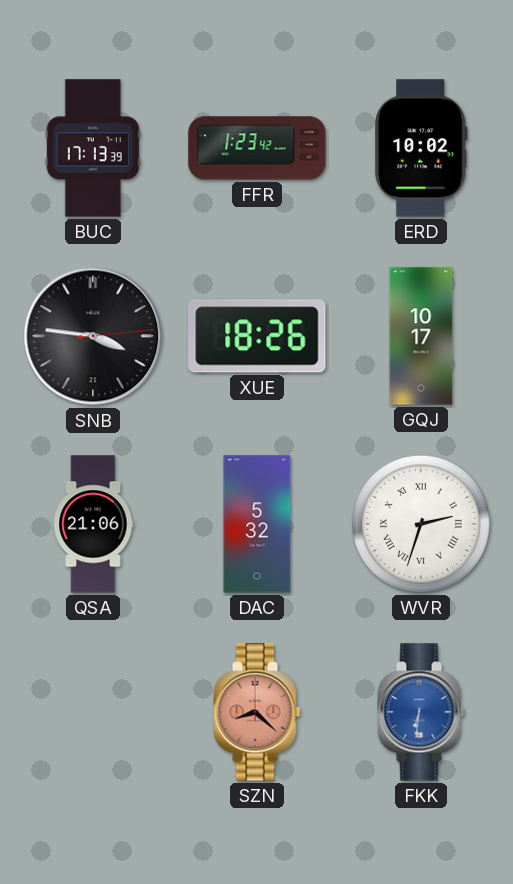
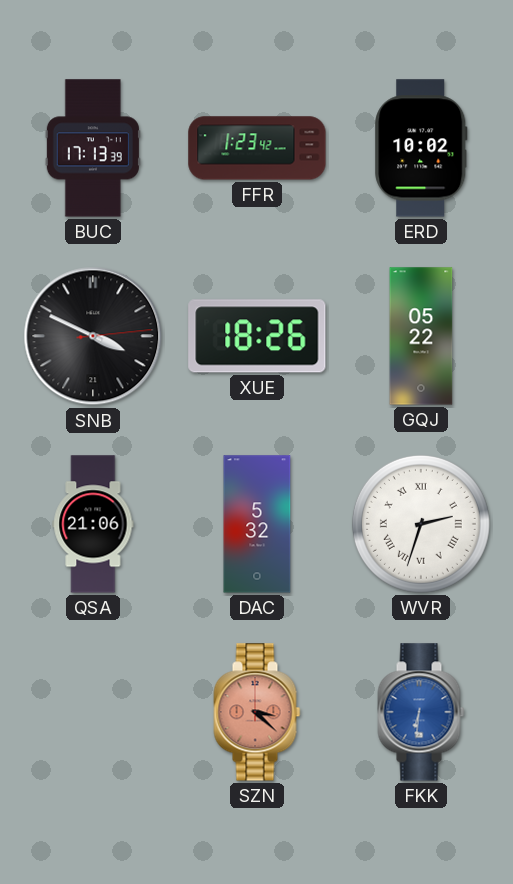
SNB: 3:46 -> 3:49
GQJ: 10:17 -> 05:22
SZN: 8:22 -> 3:22
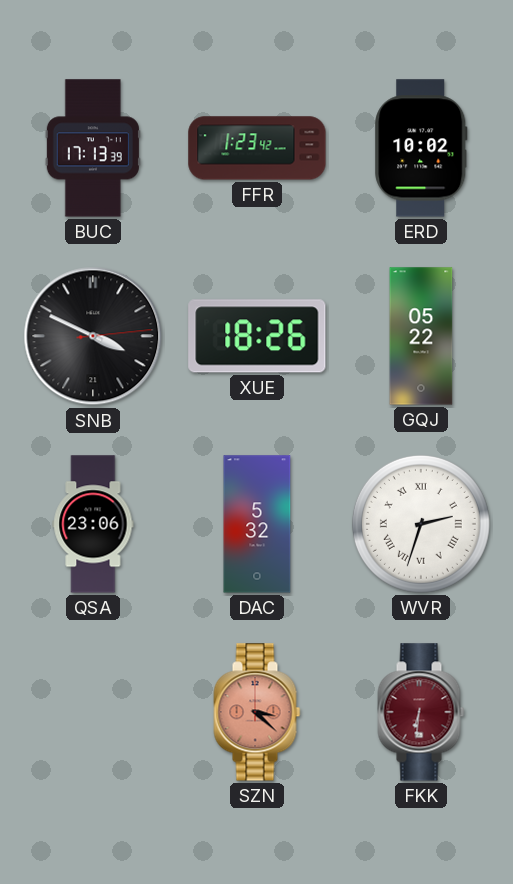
QSA: 21:06 -> 23:06
FKK dial: blue -> burgundy
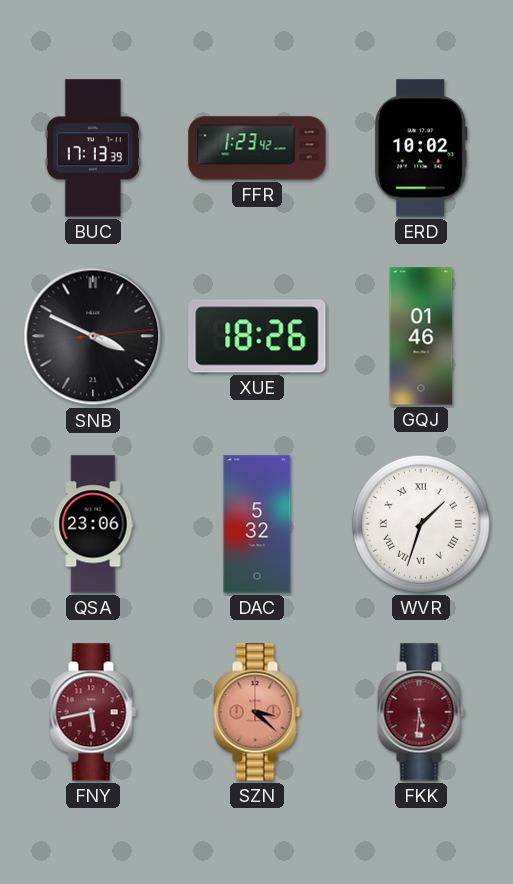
GQJ: 05:22 -> 01:46
WVR: 2:33 -> 1:33
FNY: none -> 5:43
FKK: 6:31 -> 5:31
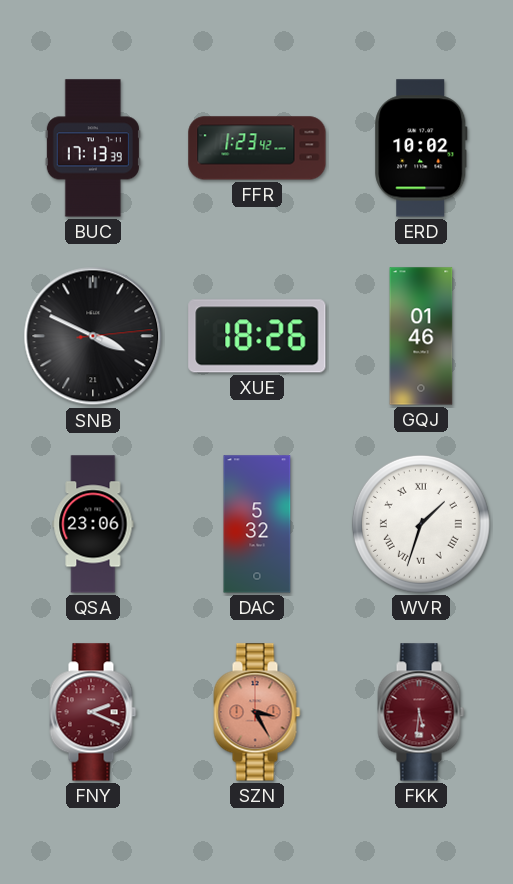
FNY: 5:43 -> 2:19
SZN: 3:22 -> 3:25
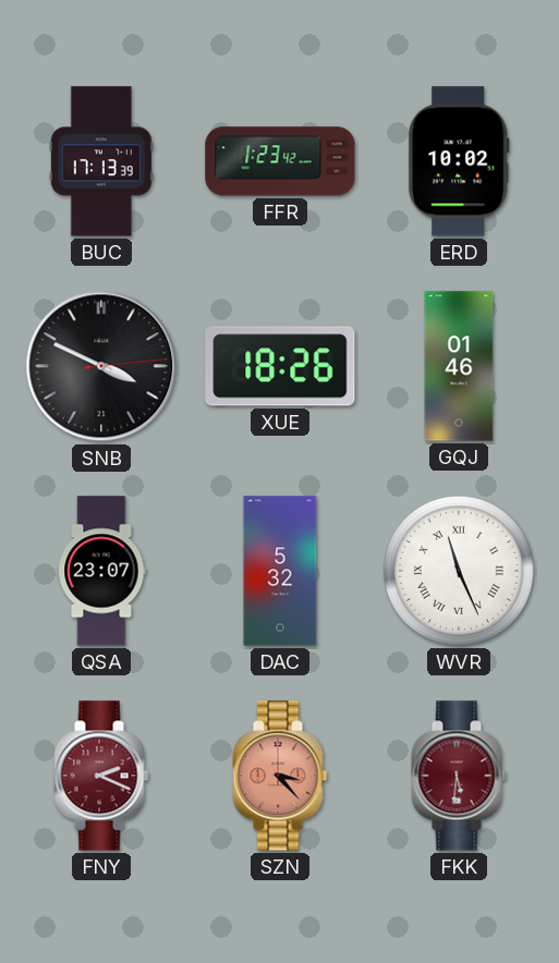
QSA: 23:06 -> 23:07
WVR: 1:33 -> 11:26
SZN: 3:25 -> 3:23
